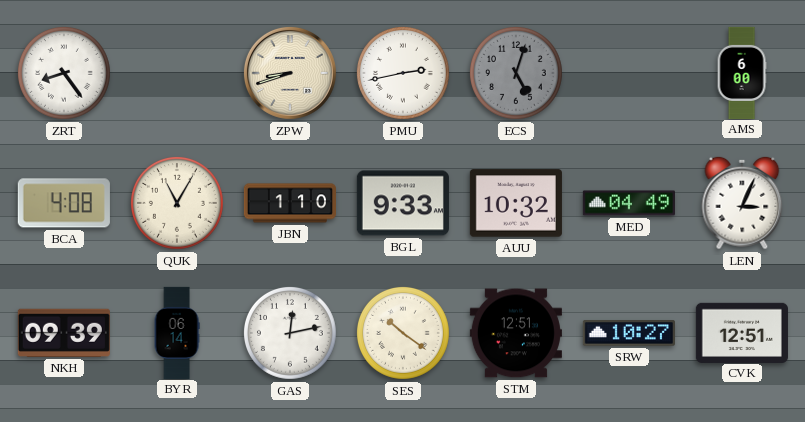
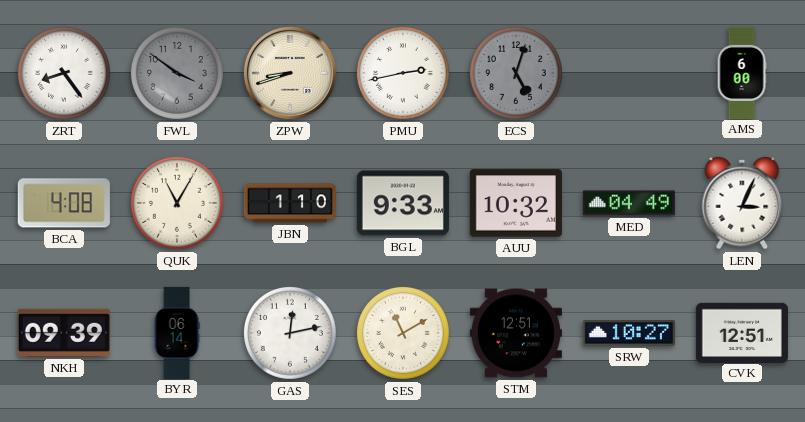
FWL: none -> 3:51
SES: 10:21 -> 11:10
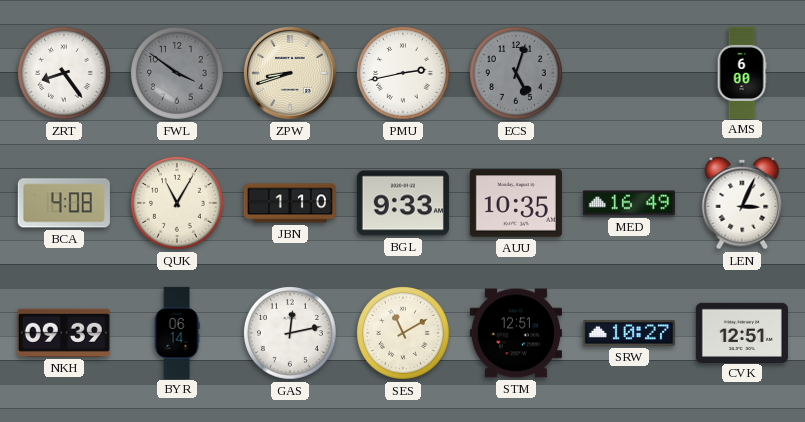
AUU: 10:32 -> 10:35
MED: 04:49 -> 16:49
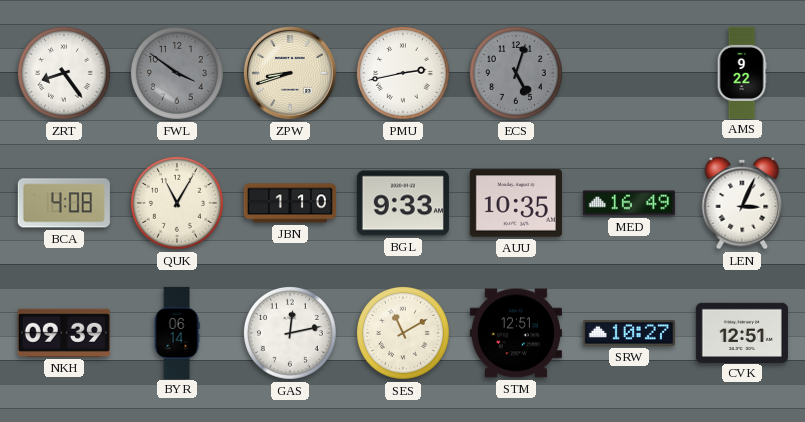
AMS: 6:00 -> 9:22
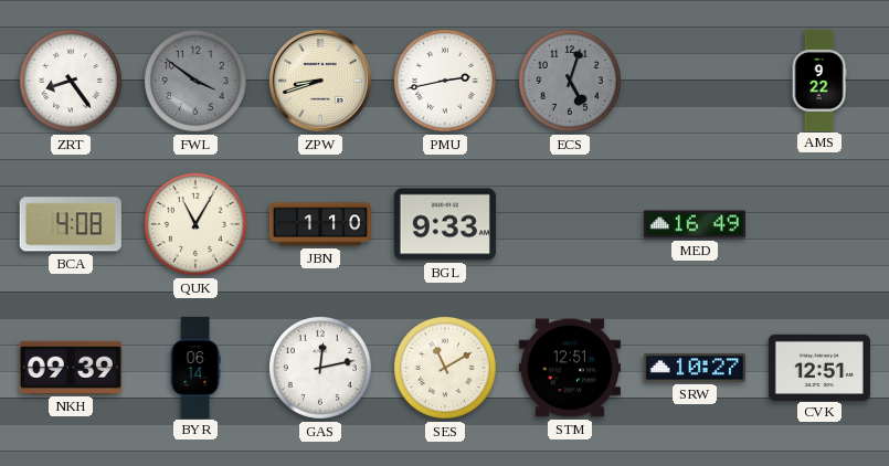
AUU: 10:35 -> none
LEN: 3:04 -> none
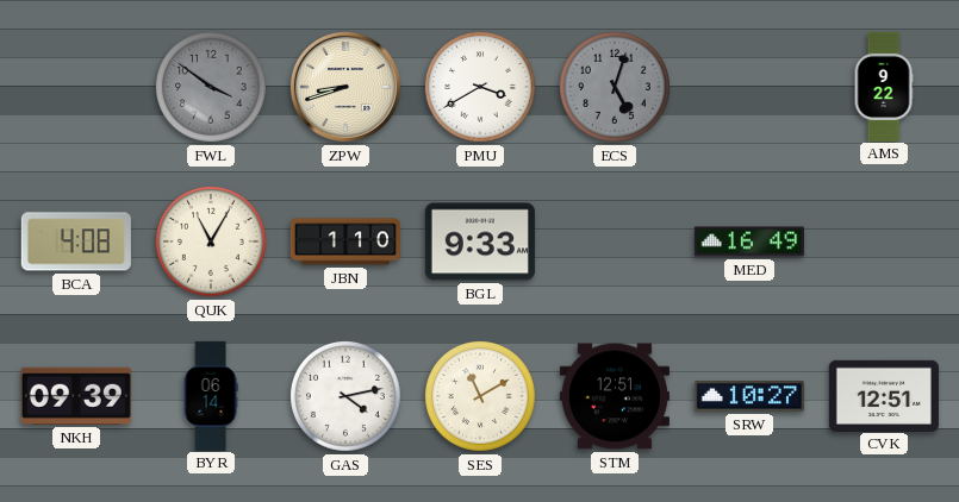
ZRT: 8:24 -> none
PMU: 2:43 -> 3:40
GAS: 12:13 -> 4:13
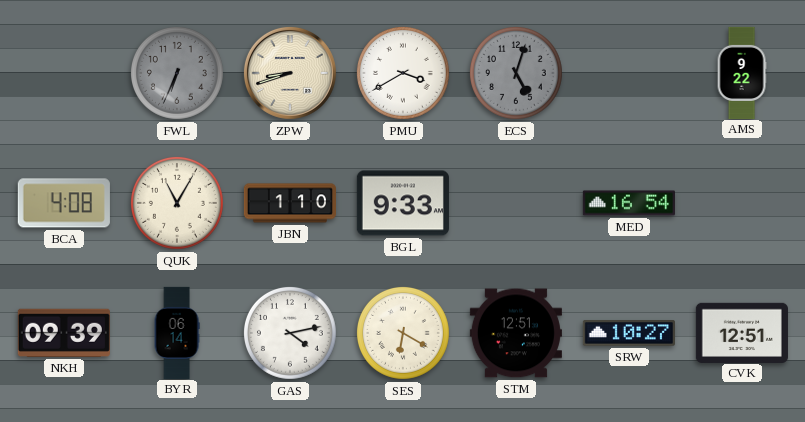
FWL: 3:51 -> 6:34
MED: 16:49 -> 16:54
SES: 11:10 -> 6:20
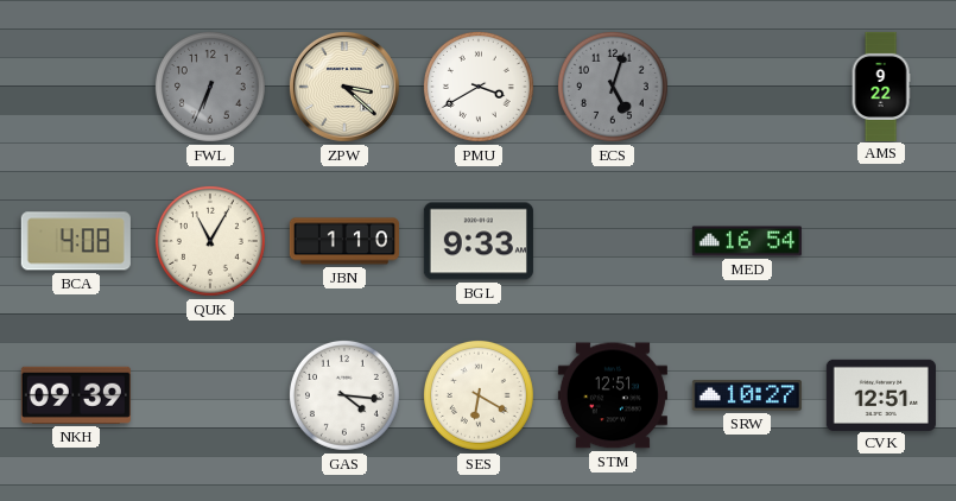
ZPW: 8:42 -> 3:22
BYR: 06:14 -> none
GAS: 4:13 -> 4:16
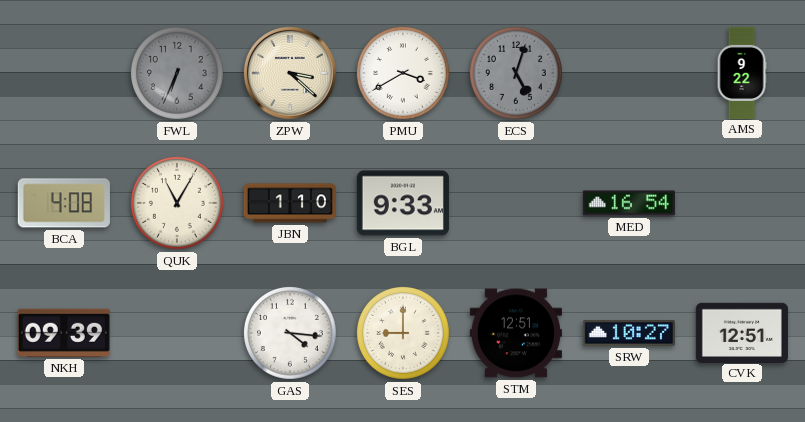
SES: 6:20 -> 9:00
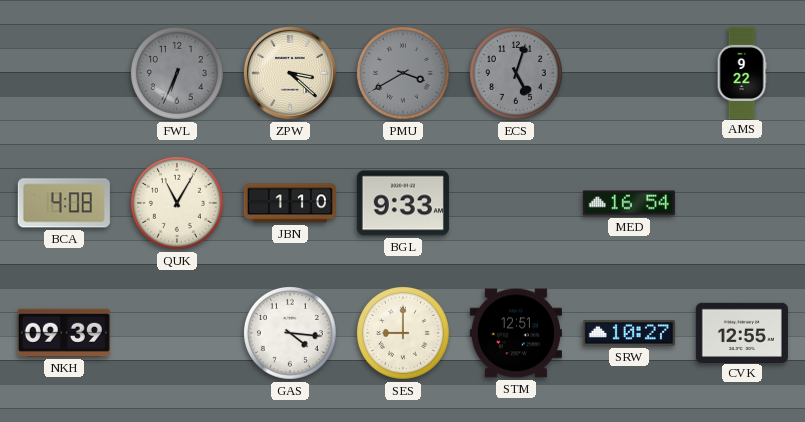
PMU dial: white -> grey
CVK: 12:51 -> 12:55
